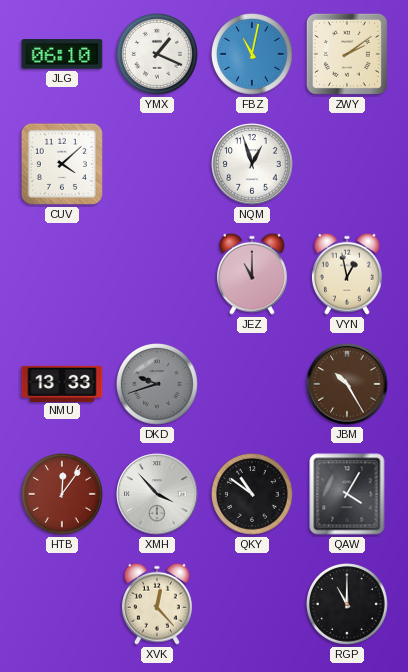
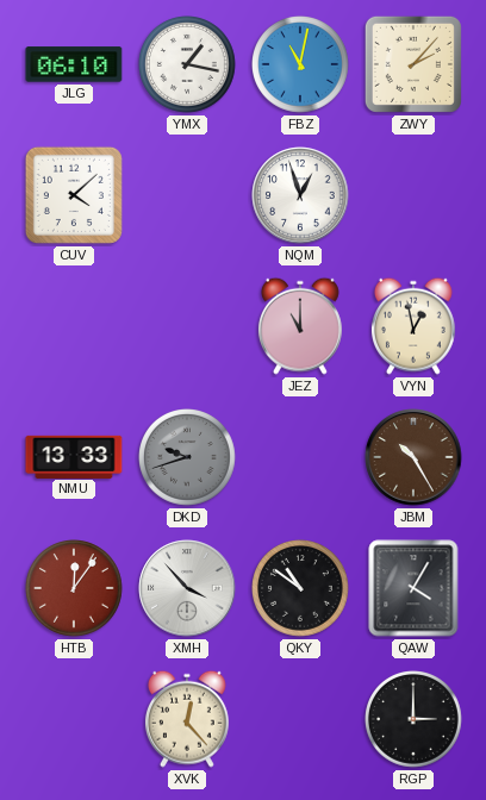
YMX: 1:19 -> 1:17
ZWY: 2:09 -> 2:07
RGP: 11:00 -> 3:00
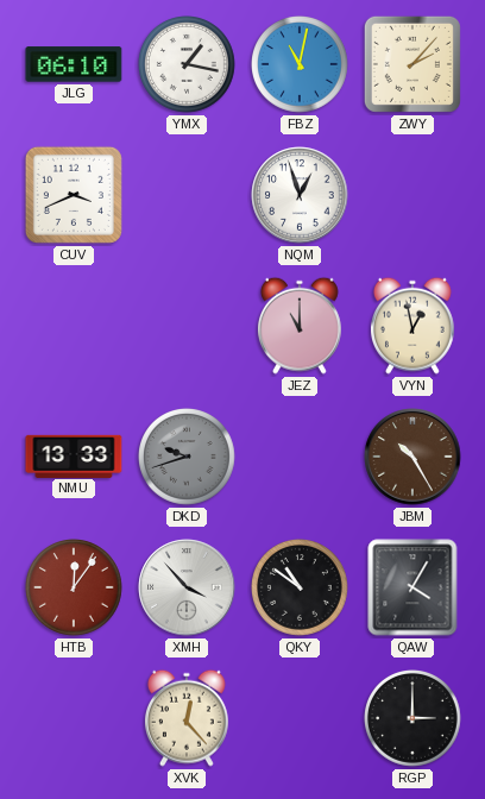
CUV: 4:08 -> 3:41
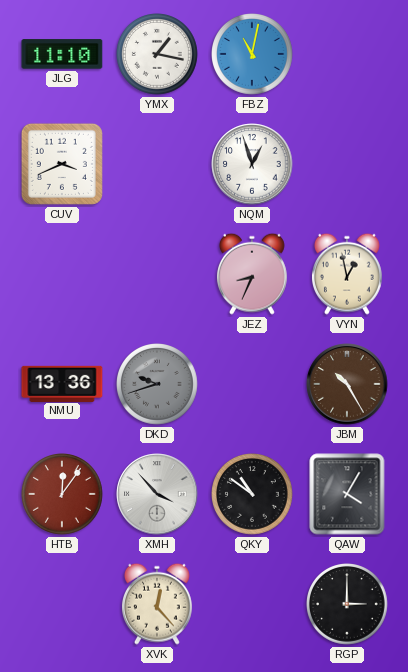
JLG: 06:10 -> 11:10
ZWY: 2:07 -> none
JEZ: 11:00 -> 8:34
NMU: 13:33 -> 13:36
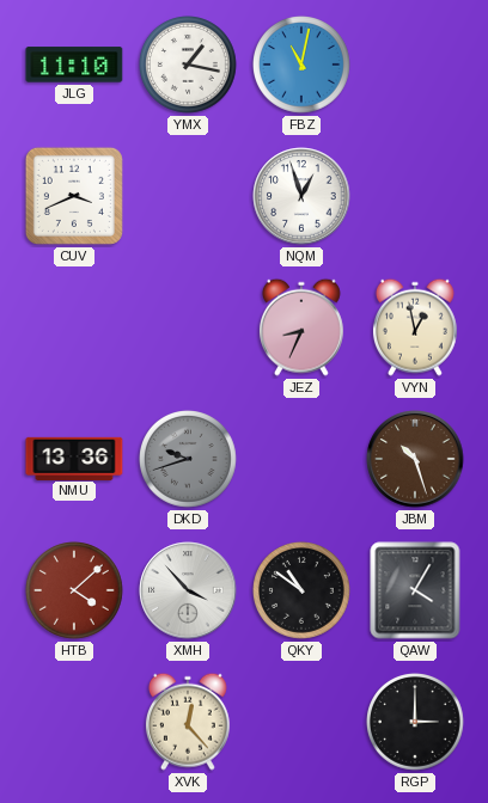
JBM: 10:25 -> 10:27
HTB: 12:06 -> 4:08
